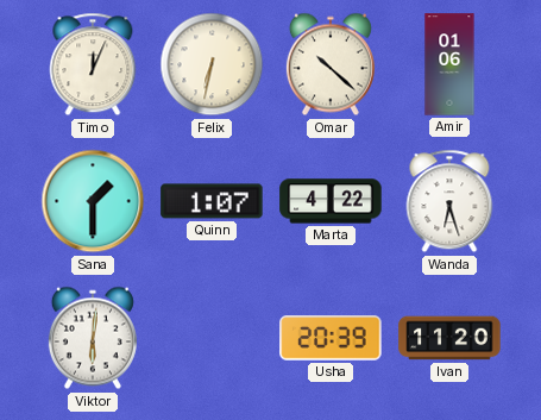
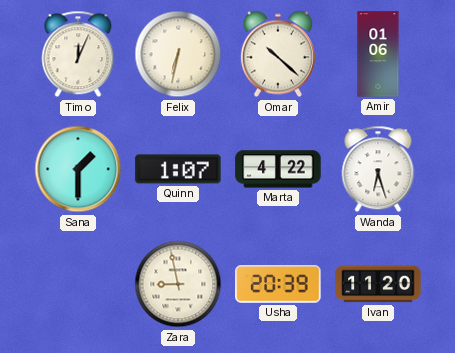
Viktor: 6:01 -> none
Zara: none -> 8:58
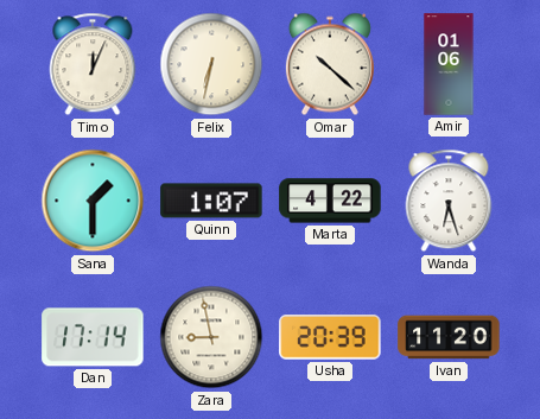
Dan: none -> 17:14
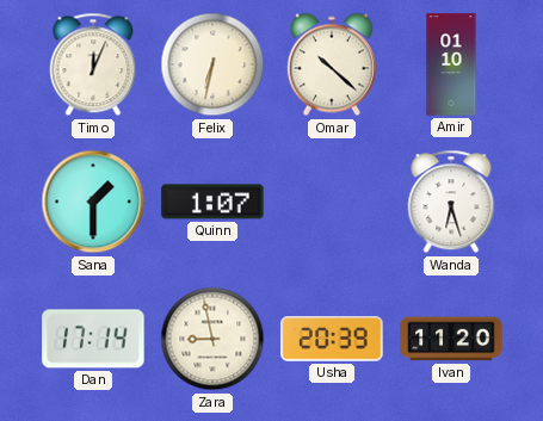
Amir: 01:06 -> 01:10
Marta: 4:22 -> none
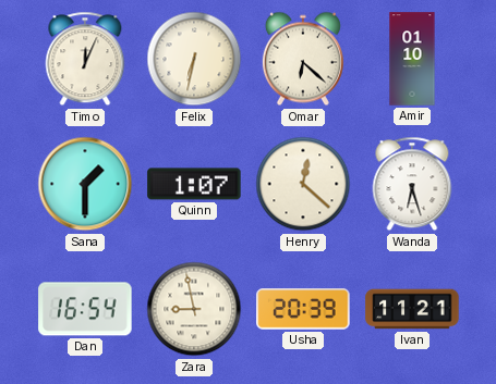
Omar: 10:22 -> 6:22
Henry: none -> 12:22
Dan: 17:14 -> 16:54
Ivan: 11:20 -> 11:21
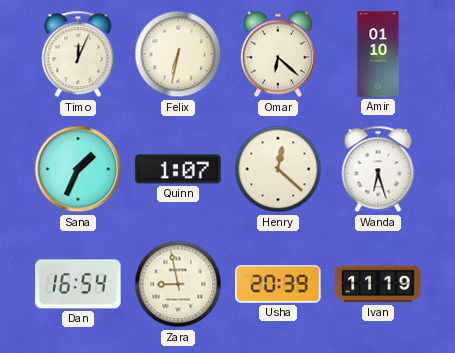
Sana: 1:30 -> 1:34
Ivan: 11:21 -> 11:19
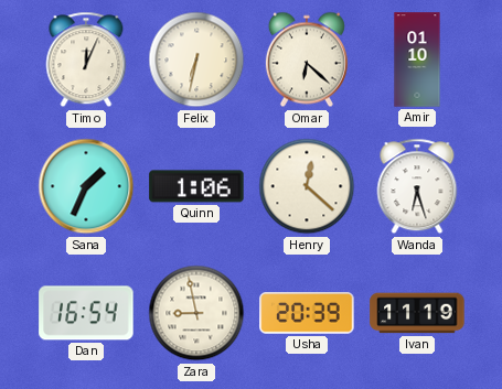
Quinn: 1:07 -> 1:06
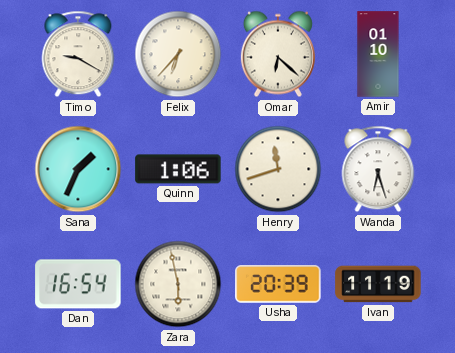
Timo: 12:04 -> 9:20
Felix: 6:32 -> 6:37
Henry: 12:22 -> 11:42
Zara: 8:58 -> 5:58
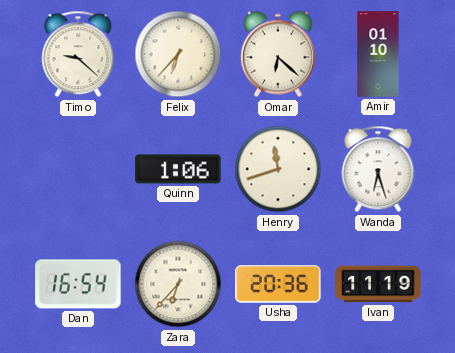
Timo: 9:20 -> 9:22
Sana: 1:34 -> none
Zara: 5:58 -> 6:37
Usha: 20:39 -> 20:36
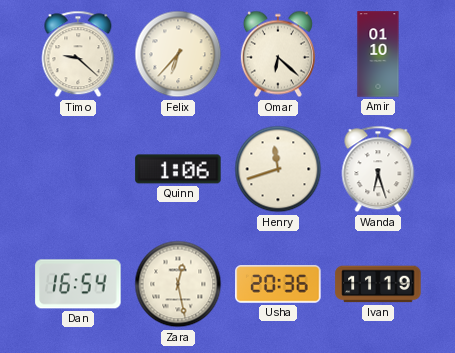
Zara: 6:37 -> 12:28
